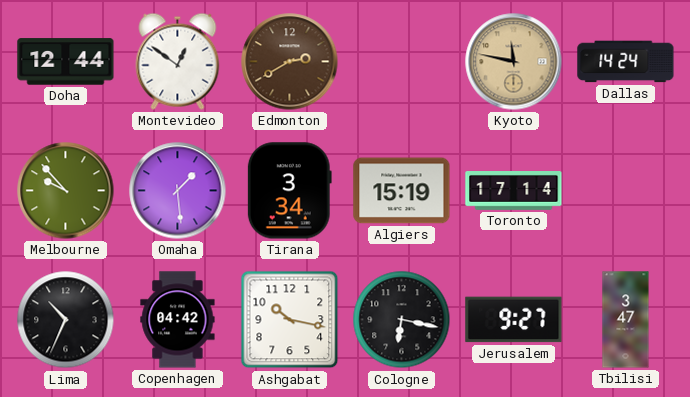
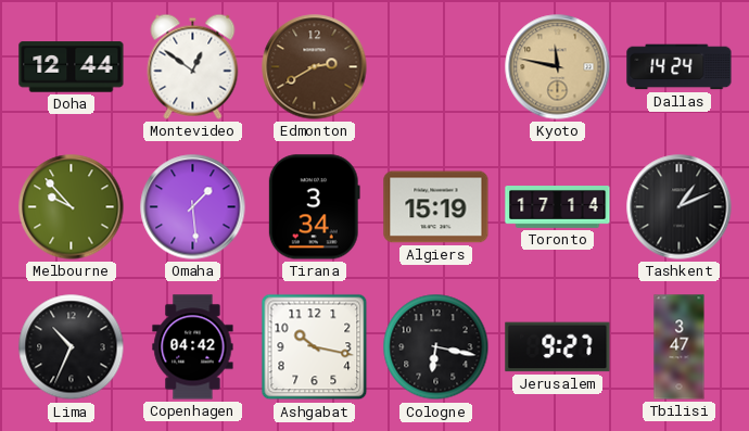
Tashkent: none -> 1:11
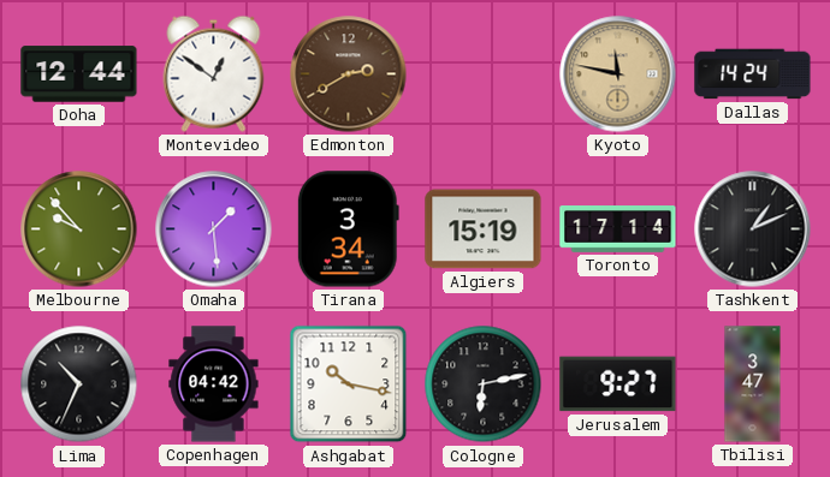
Cologne: 6:17 -> 6:13
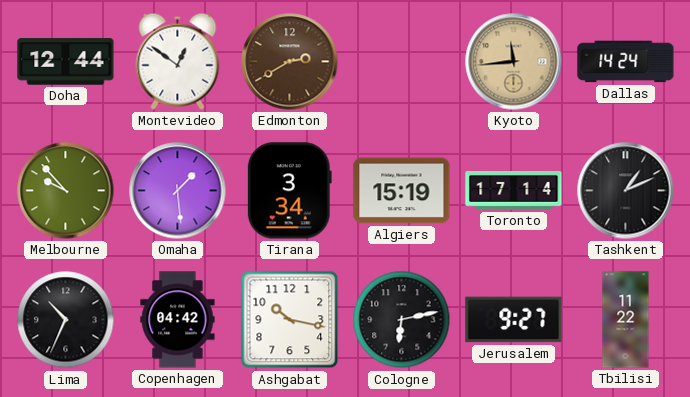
Kyoto: 11:47 -> 11:44
Tbilisi: 3:47 -> 11:22
